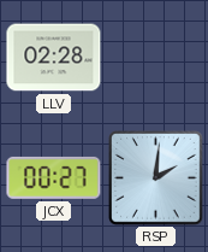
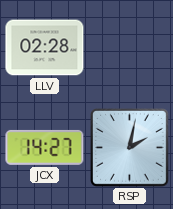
JCX: 00:27 -> 14:27
RSP: 2:01 -> 2:02
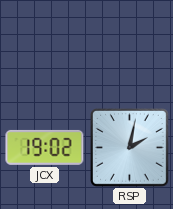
LLV: 02:28 -> none
JCX: 14:27 -> 19:02
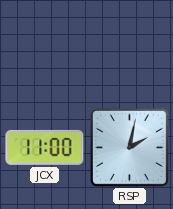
JCX: 19:02 -> 11:00
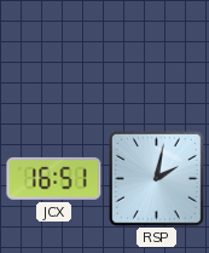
JCX: 11:00 -> 16:51
